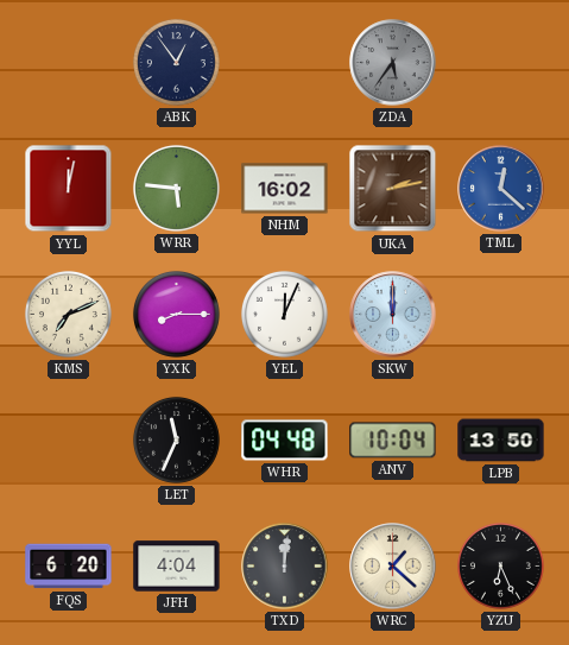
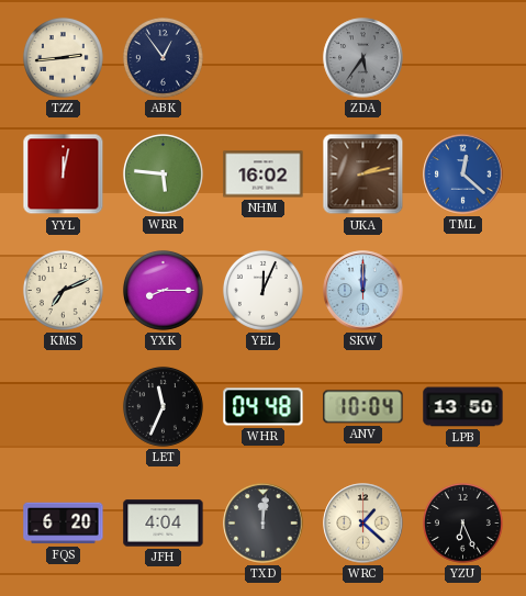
TZZ: none -> 2:44
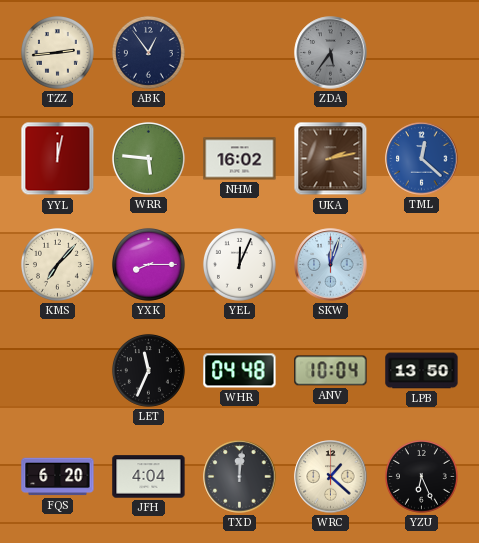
KMS: 7:11 -> 7:07
SKW: 12:00 -> 12:03
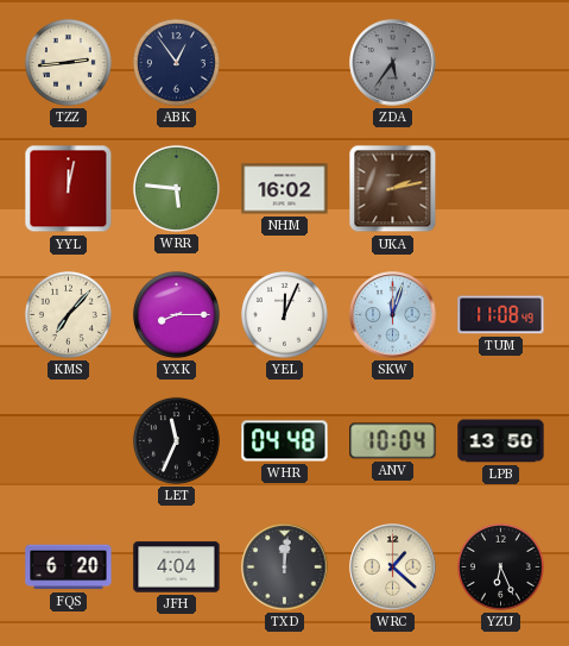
TML: 12:22 -> none
TUM: none -> 11:08
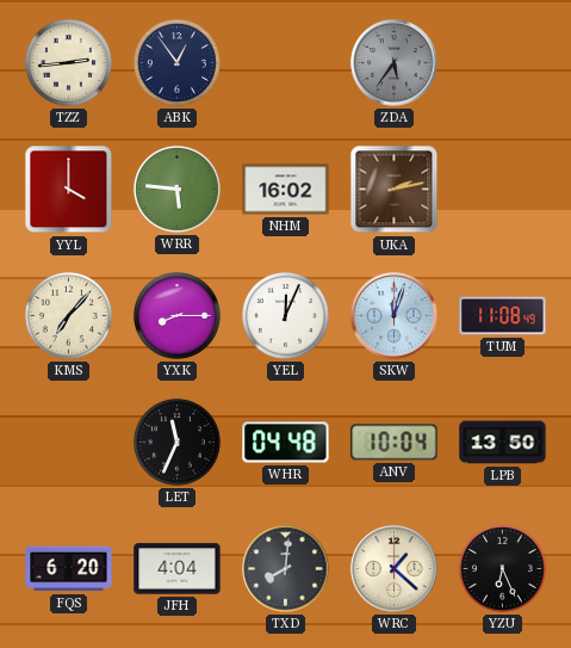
YYL: 12:02 -> 4:00
TXD: 12:01 -> 8:01
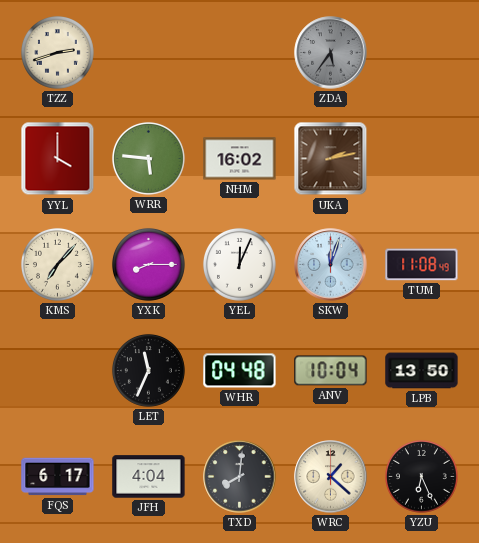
TZZ: 2:44 -> 2:42
ABK: 12:54 -> none
FQS: 6:20 -> 6:17
